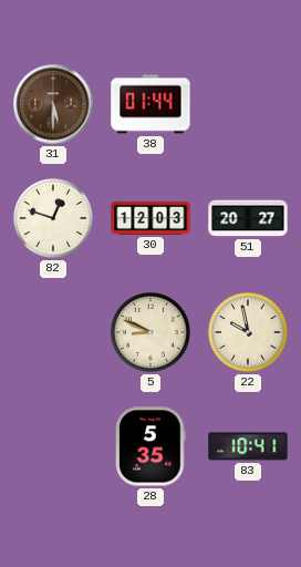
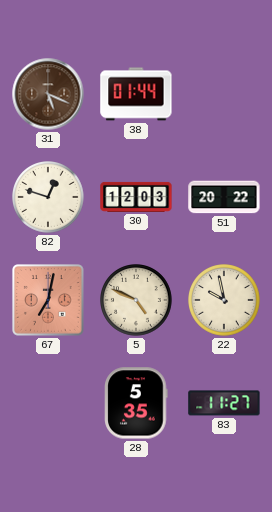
31: 5:30 -> 5:19
51: 20:27 -> 20:22
67: none -> 7:02
5: 8:49 -> 4:49
83: 10:41 -> 11:27
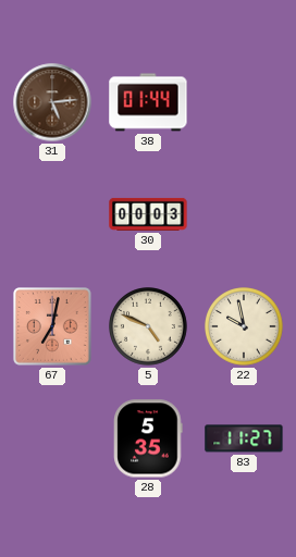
31: 5:19 -> 5:14
82: 12:48 -> none
30: 12:03 -> 00:03
51: 20:22 -> none
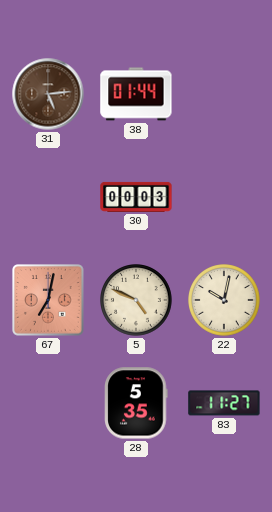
22: 9:58 -> 10:02
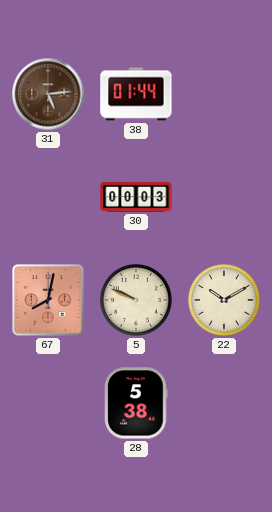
67: 7:02 -> 8:02
5: 4:49 -> 9:49
22: 10:02 -> 10:10
28: 5:35 -> 5:38
83: 11:27 -> none
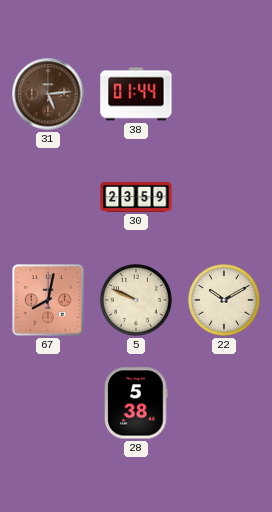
30: 00:03 -> 23:59
